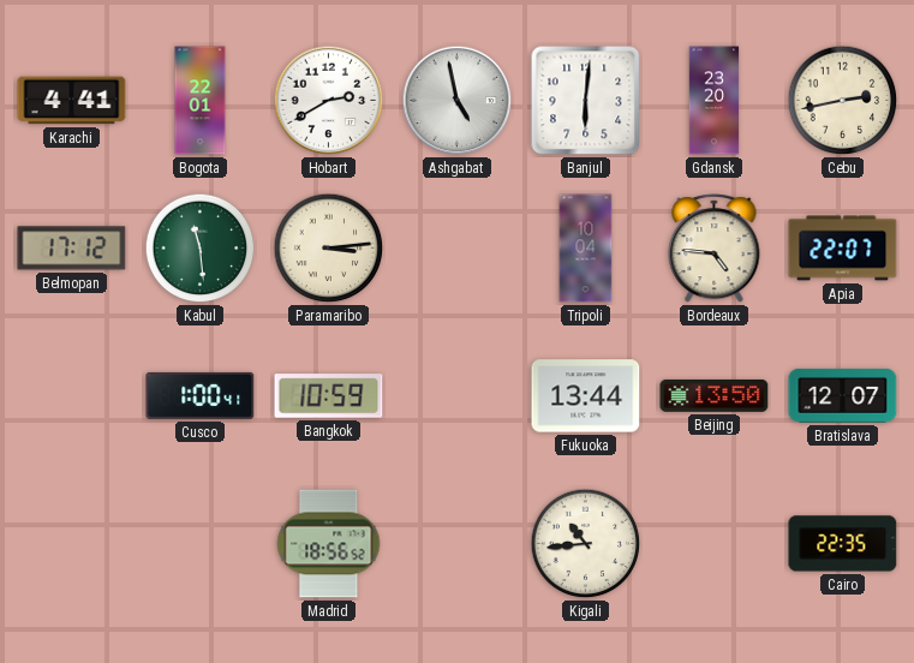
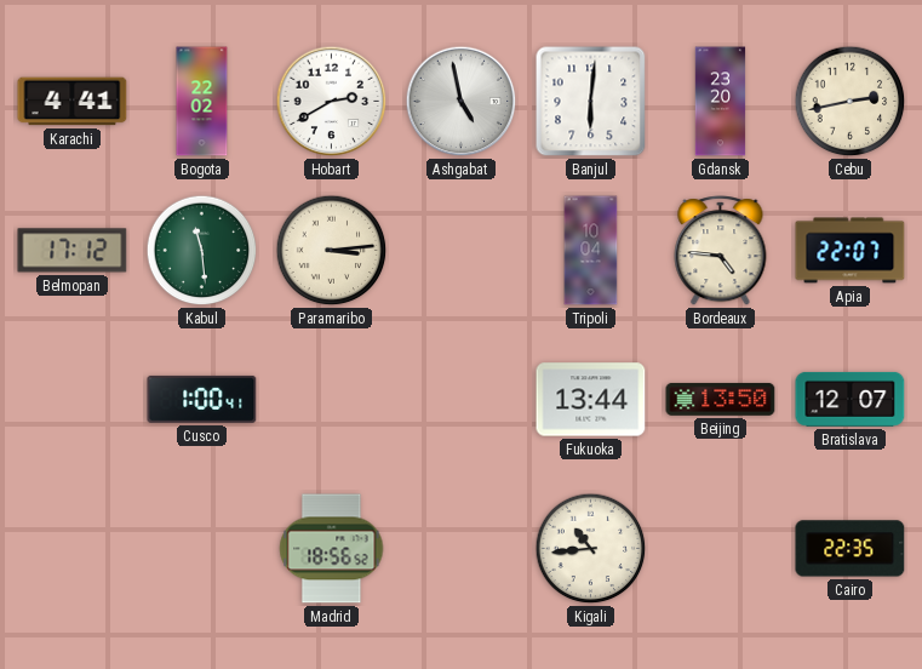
Bogota: 22:01 -> 22:02
Bangkok: 10:59 -> none
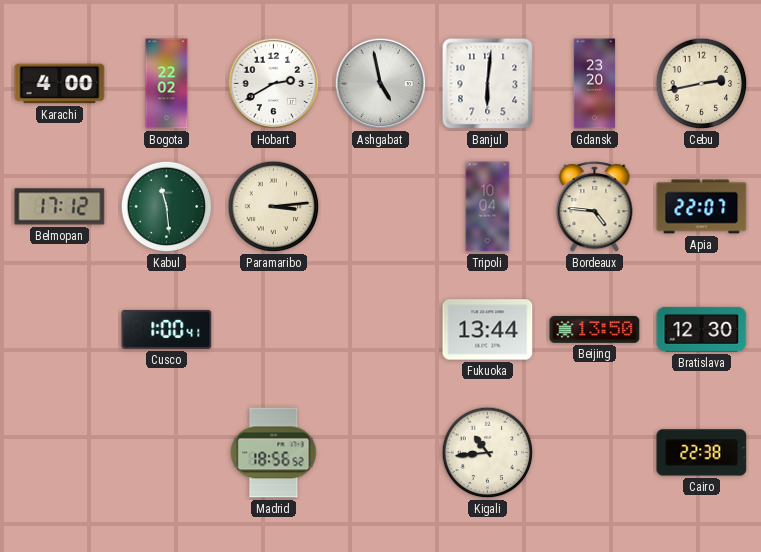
Karachi: 4:41 -> 4:00
Bratislava: 12:07 -> 12:30
Cairo: 22:35 -> 22:38
